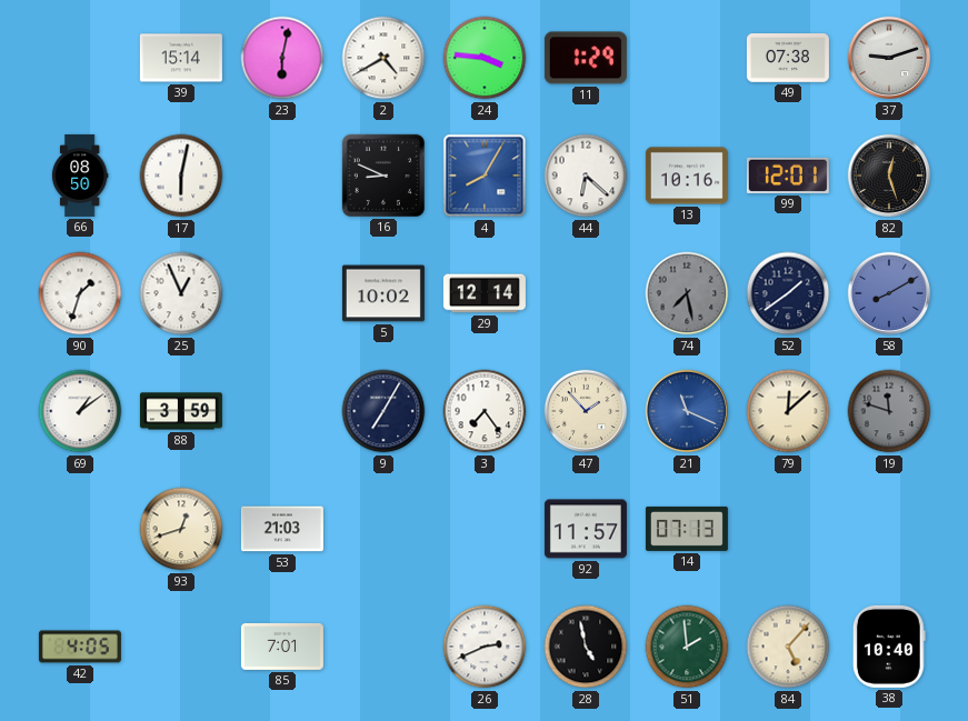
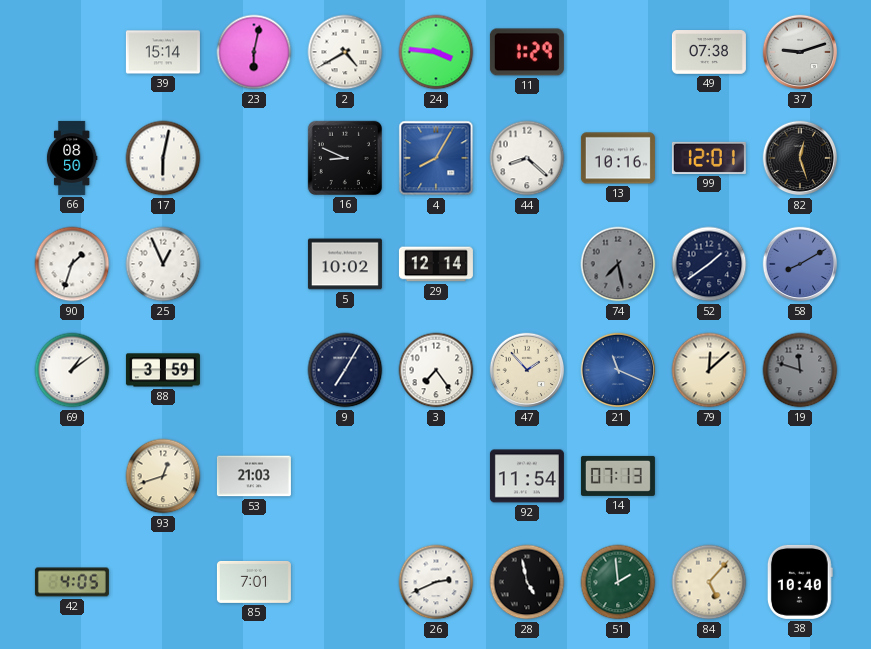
44: 6:22 -> 8:22
92: 11:57 -> 11:54
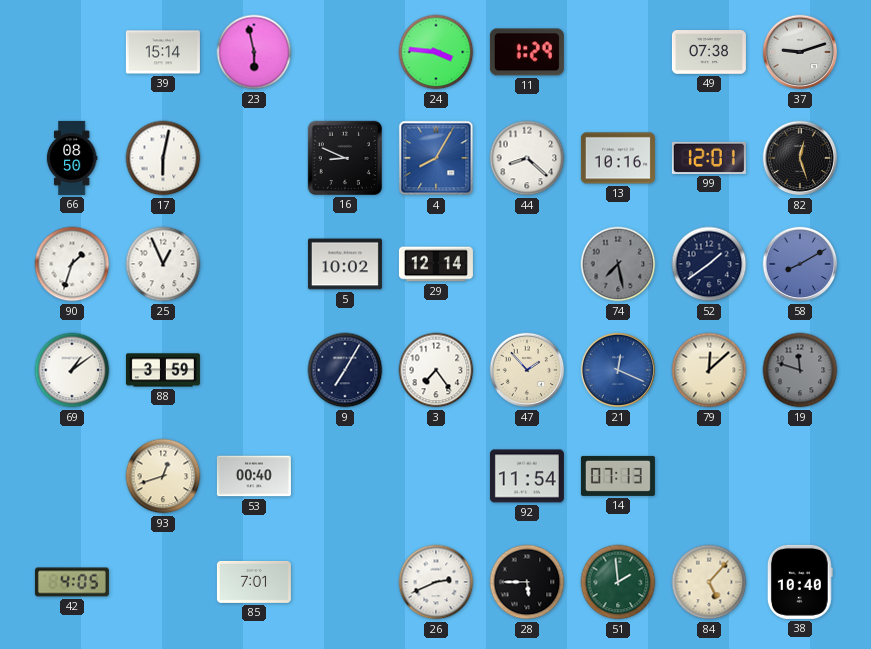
23: 6:02 -> 5:58
2: 4:40 -> none
21: 11:19 -> 12:19
53: 21:03 -> 00:40
28: 4:58 -> 5:45
